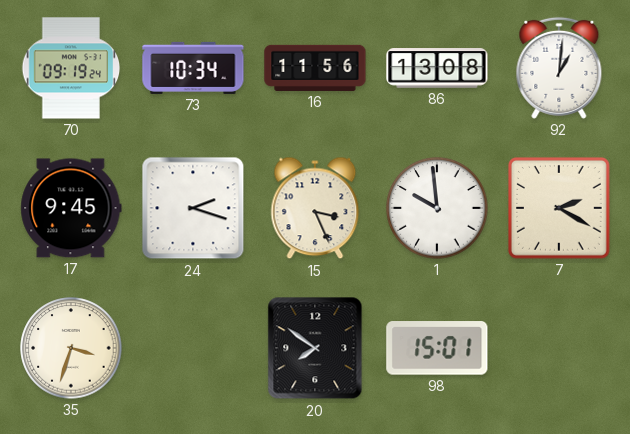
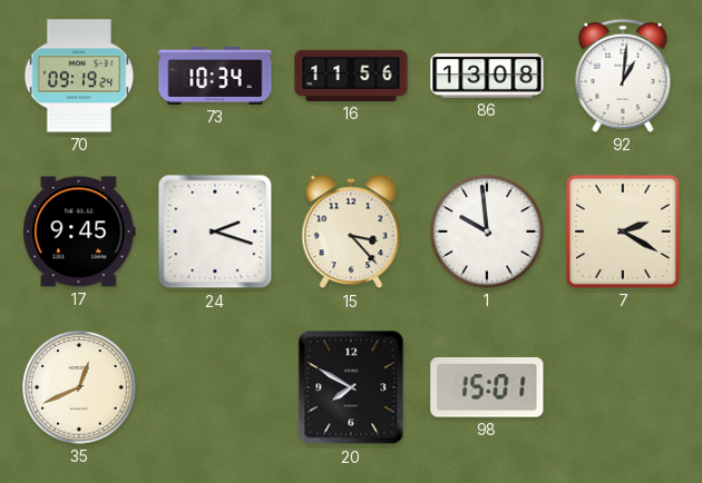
15: 3:26 -> 3:23
35: 3:33 -> 12:41
20: 7:51 -> 7:50
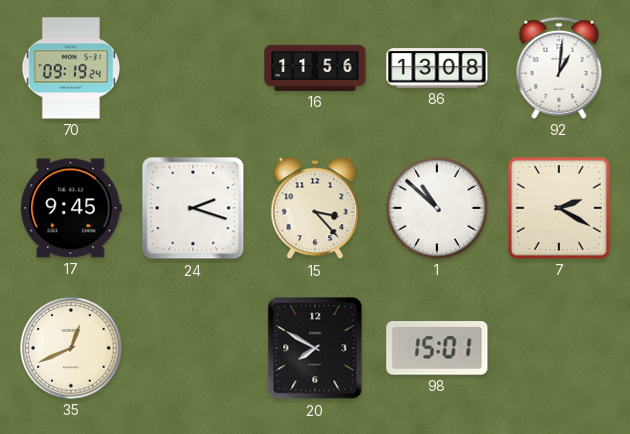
73: 10:34 -> none
1: 9:59 -> 10:52
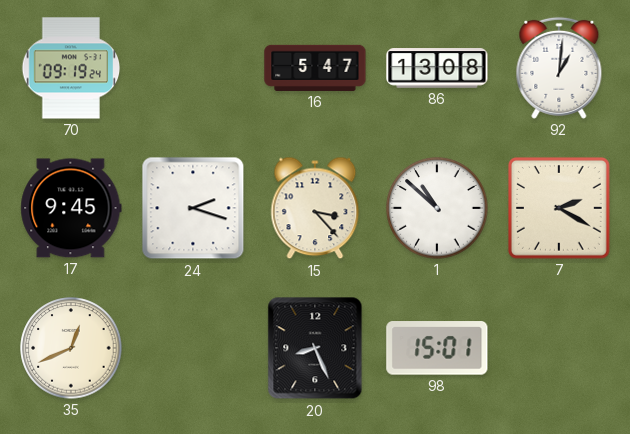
16: 11:56 -> 5:47
20: 7:50 -> 8:26
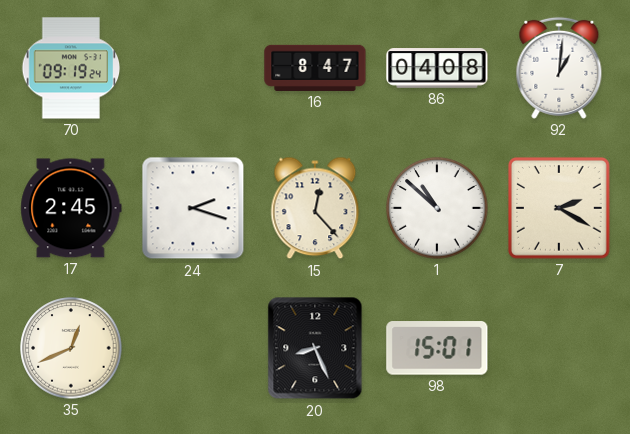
16: 5:47 -> 8:47
86: 13:08 -> 04:08
17: 9:45 -> 2:45
15: 3:23 -> 12:23
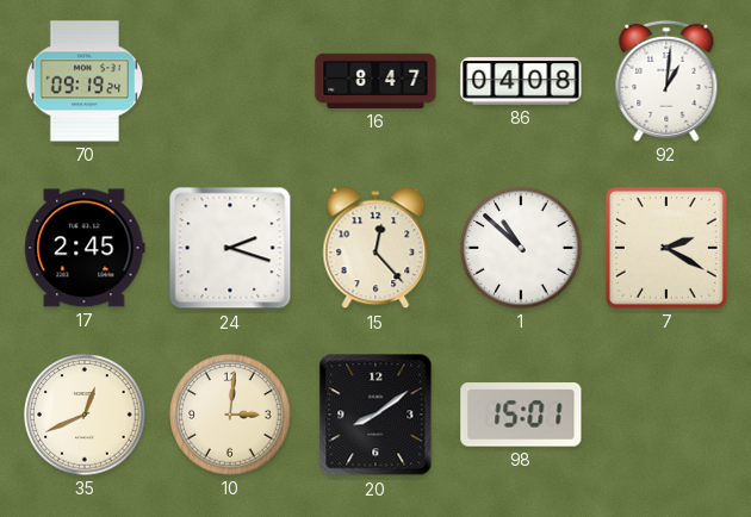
10: none -> 3:01
20: 8:26 -> 8:09
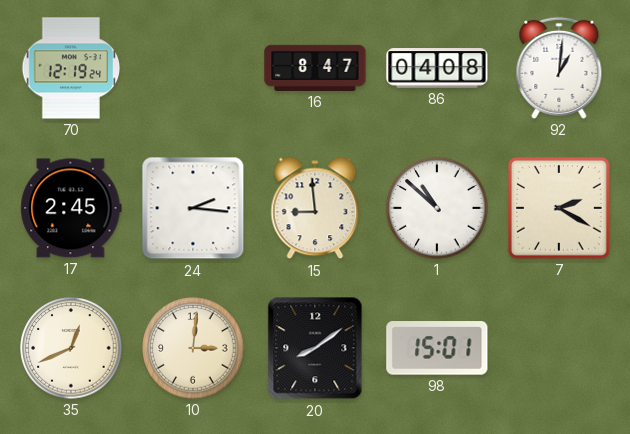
70: 09:19 -> 12:19
24: 2:18 -> 2:16
15: 12:23 -> 8:59
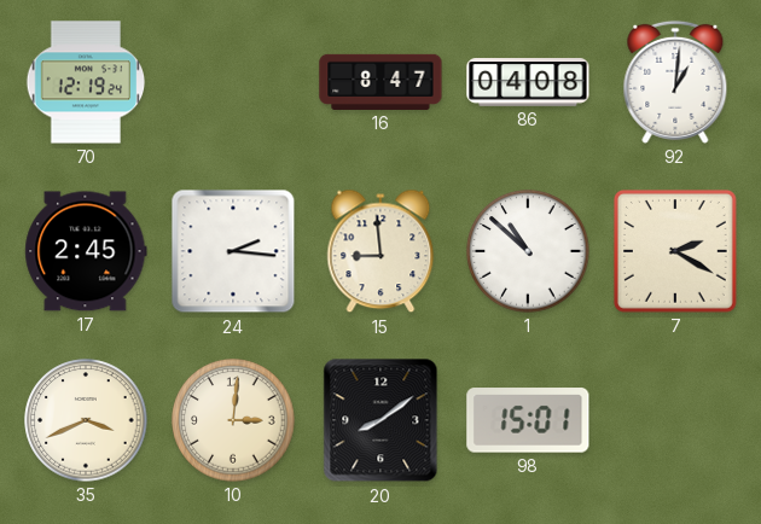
35: 12:41 -> 3:41
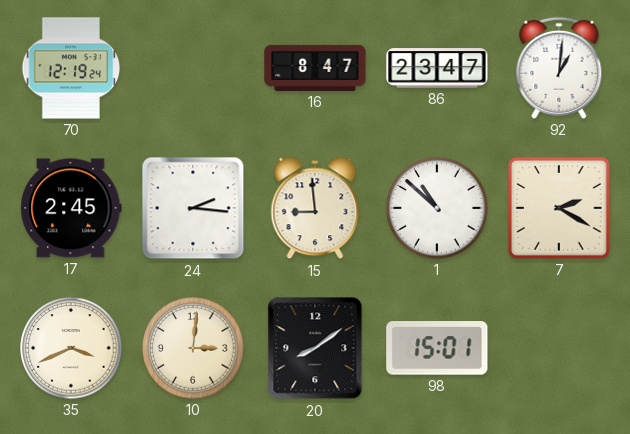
86: 04:08 -> 23:47
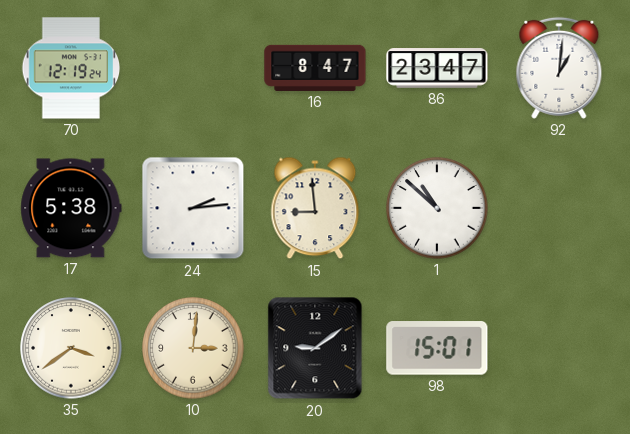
17: 2:45 -> 5:38
24: 2:16 -> 2:14
7: 2:20 -> none
35: 3:41 -> 3:39
20: 8:09 -> 9:09
